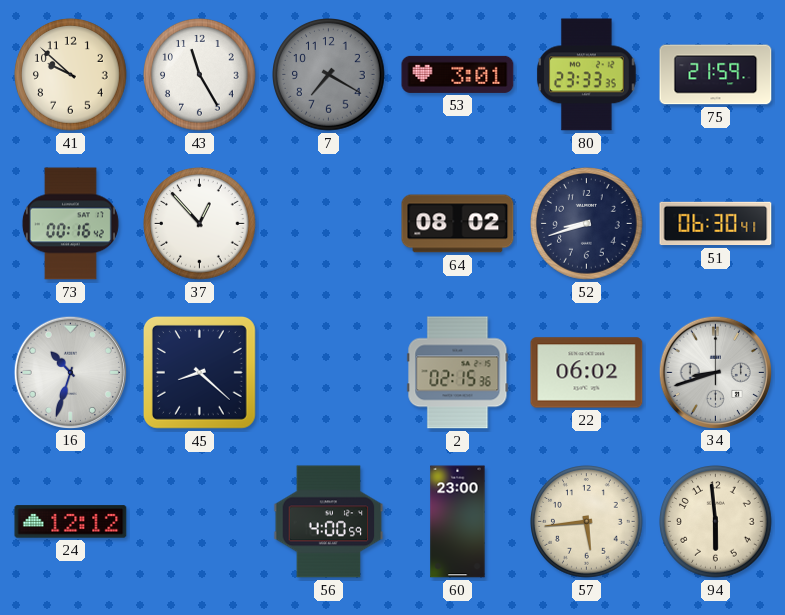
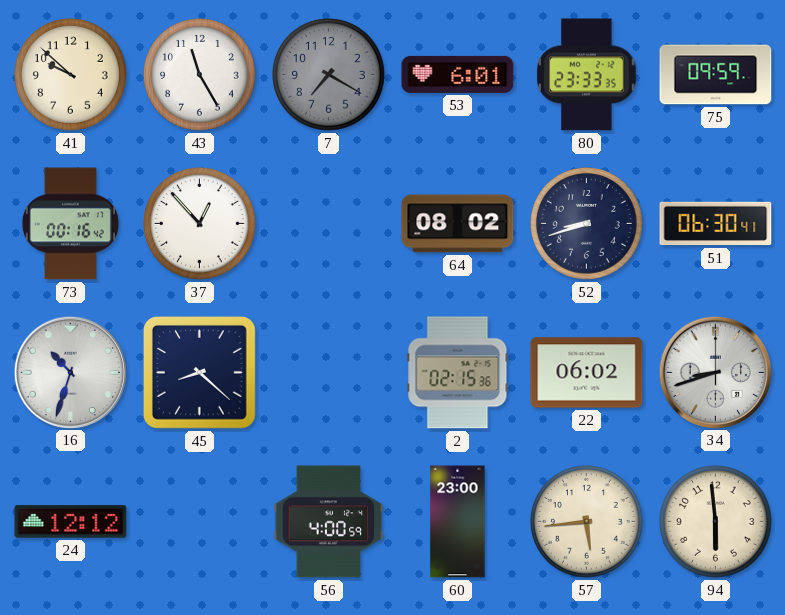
53: 3:01 -> 6:01
75: 21:59 -> 09:59
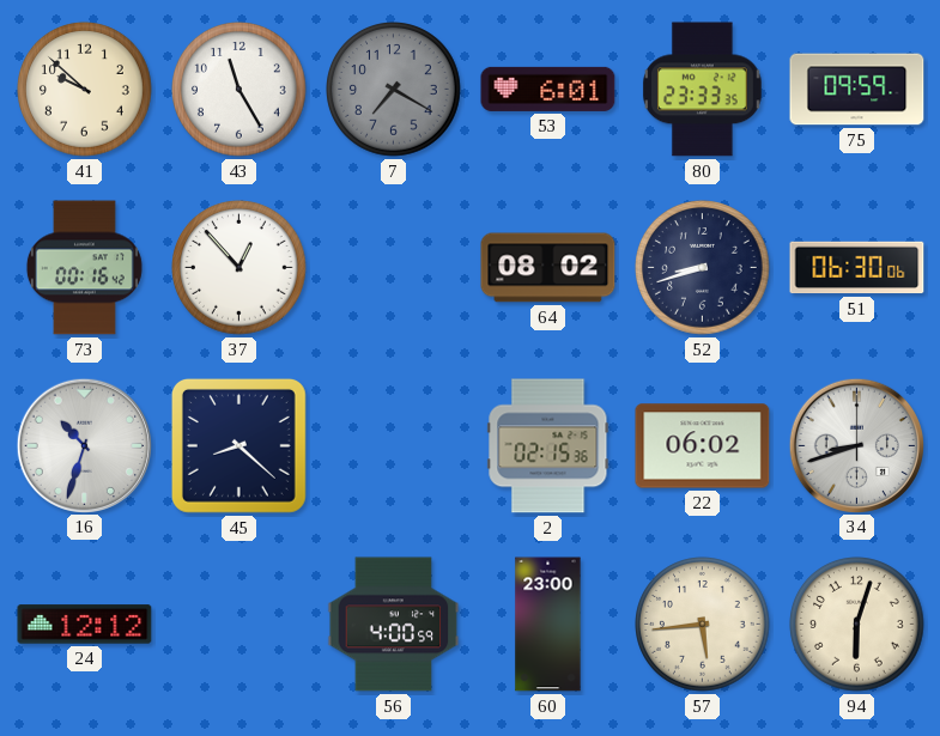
51: 06:30:41 -> 06:30:06
94: 5:59 -> 6:03
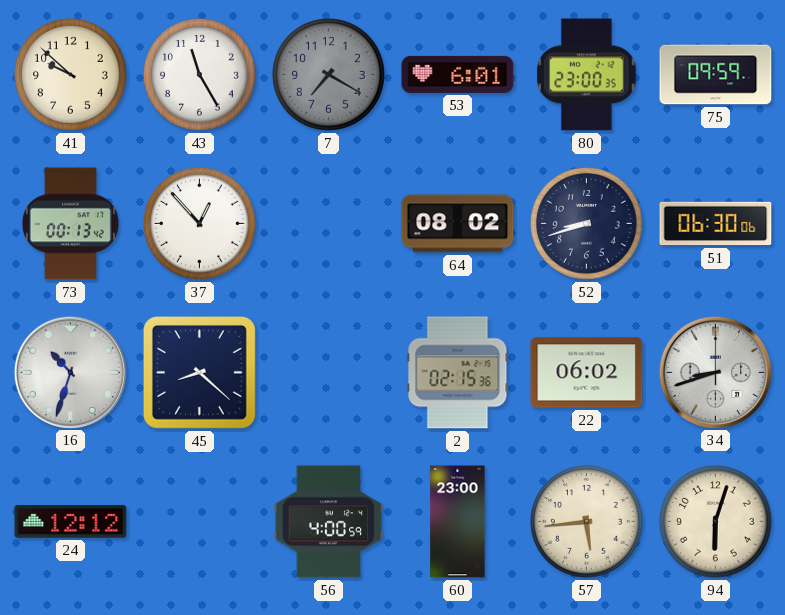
80: 23:33 -> 23:00
73: 00:16 -> 00:13
